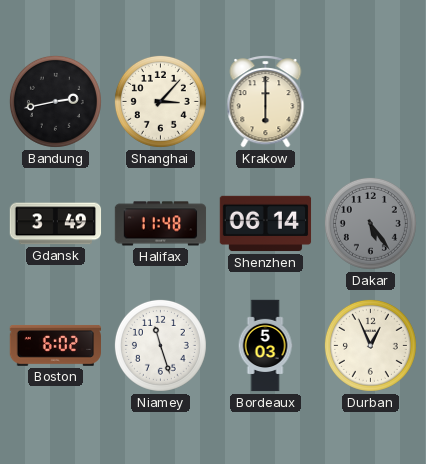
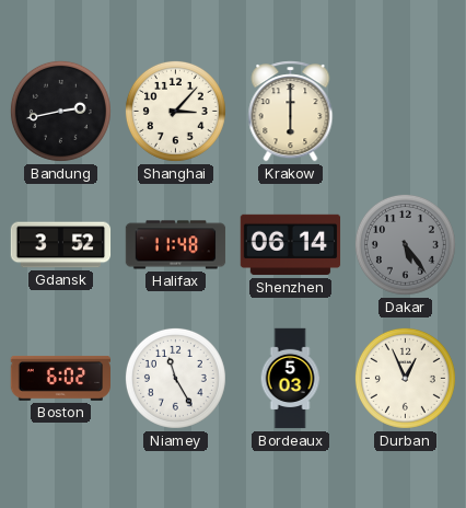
Gdansk: 3:49 -> 3:52
Niamey: 11:27 -> 11:25
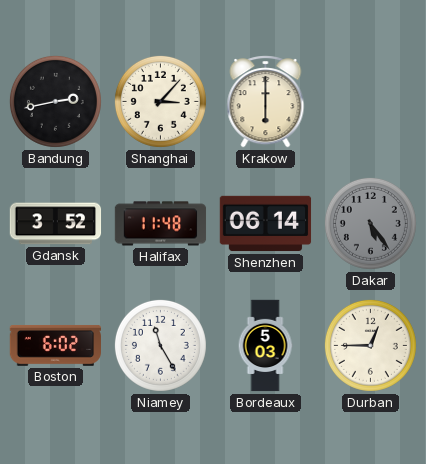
Durban: 12:56 -> 12:45
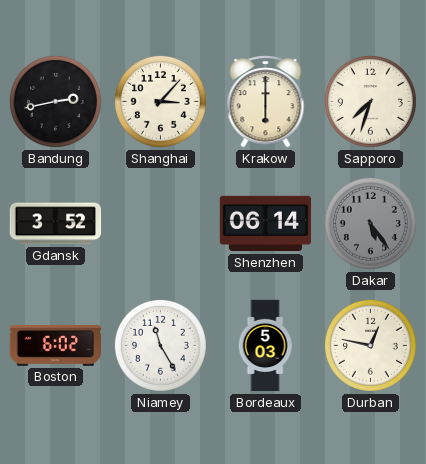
Sapporo: none -> 7:33
Halifax: 11:48 -> none
Durban: 12:45 -> 12:47
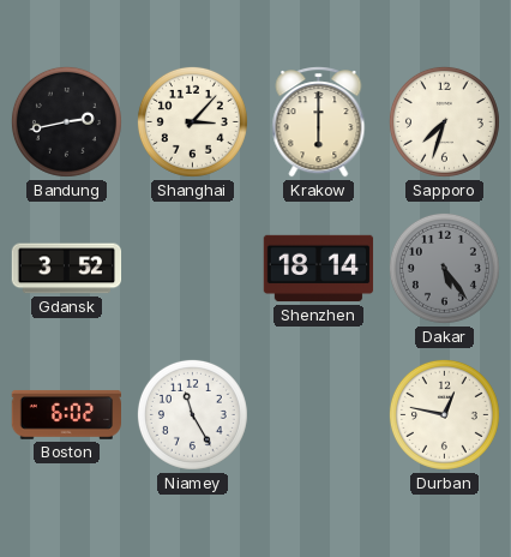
Shenzhen: 06:14 -> 18:14
Bordeaux: 5:03 -> none
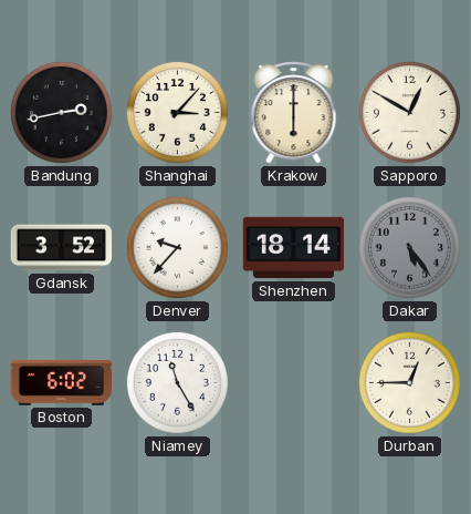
Sapporo: 7:33 -> 12:50
Denver: none -> 9:37
Durban: 12:47 -> 12:45
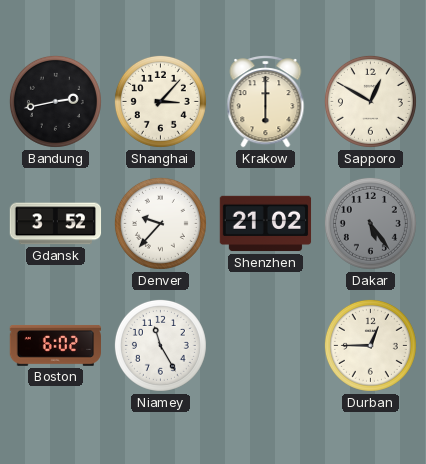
Shenzhen: 18:14 -> 21:02
